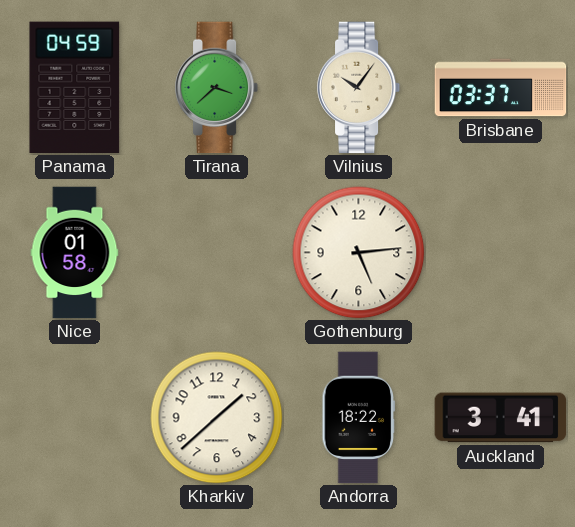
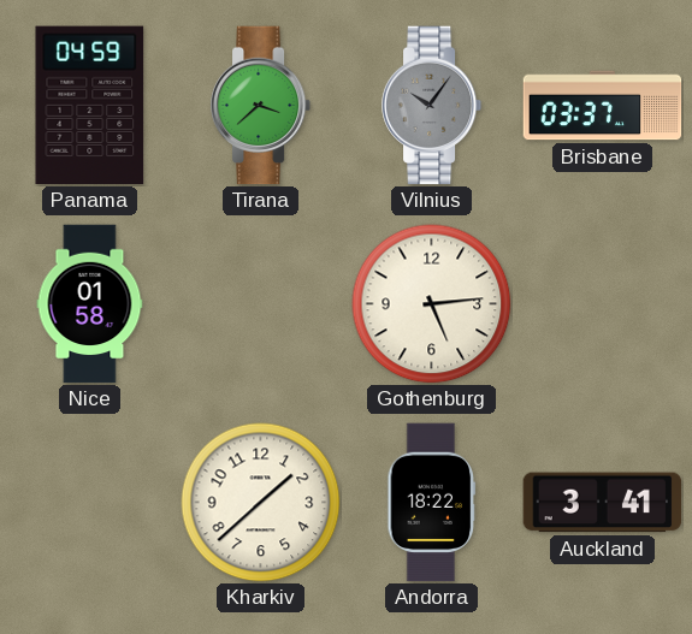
Vilnius dial: cream -> grey
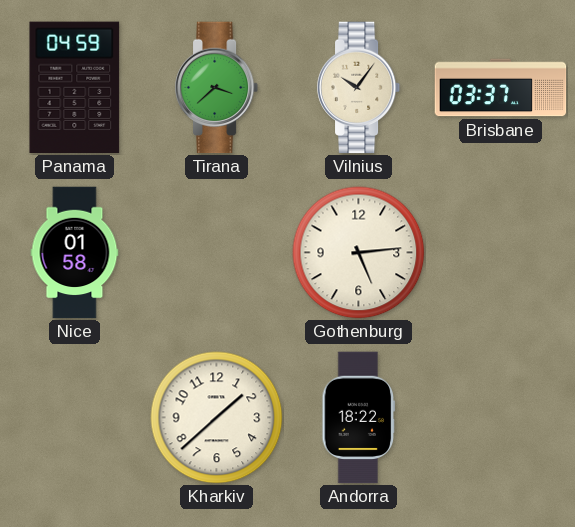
Vilnius dial: grey -> cream
Auckland: 3:41 -> none
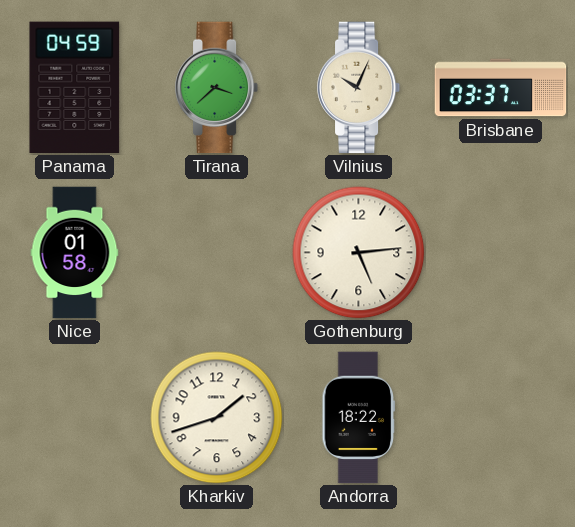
Vilnius: 10:06 -> 10:04
Kharkiv: 1:38 -> 1:42
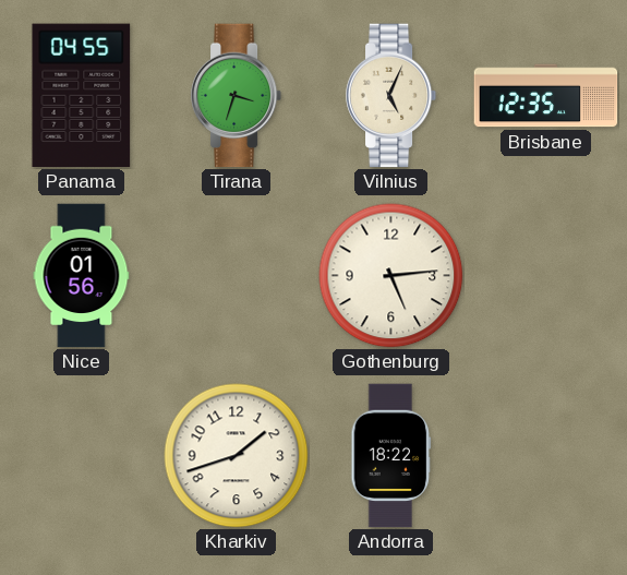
Panama: 04:59 -> 04:55
Tirana: 3:38 -> 3:33
Vilnius: 10:04 -> 5:04
Brisbane: 03:37 -> 12:35
Nice: 01:58 -> 01:56
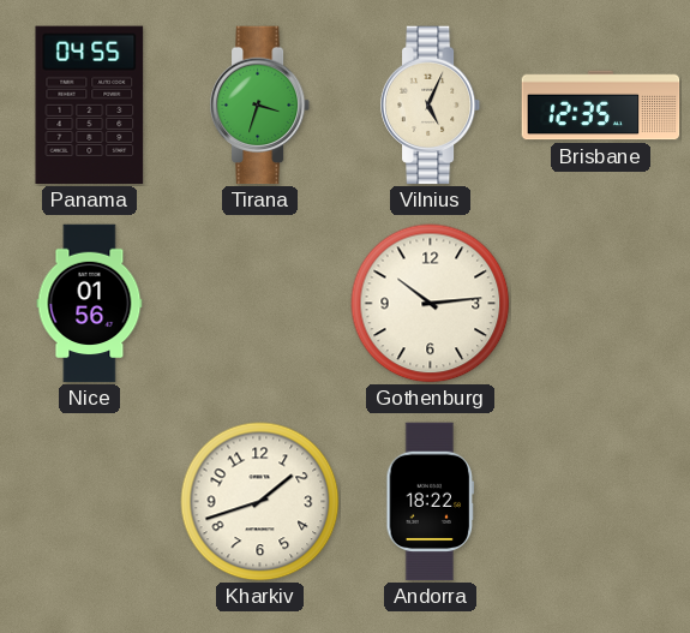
Gothenburg: 5:14 -> 10:14
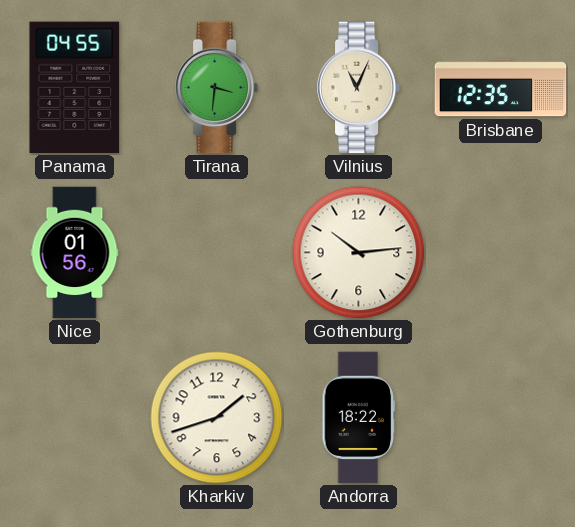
Tirana: 3:33 -> 3:31
Vilnius: 5:04 -> 11:04
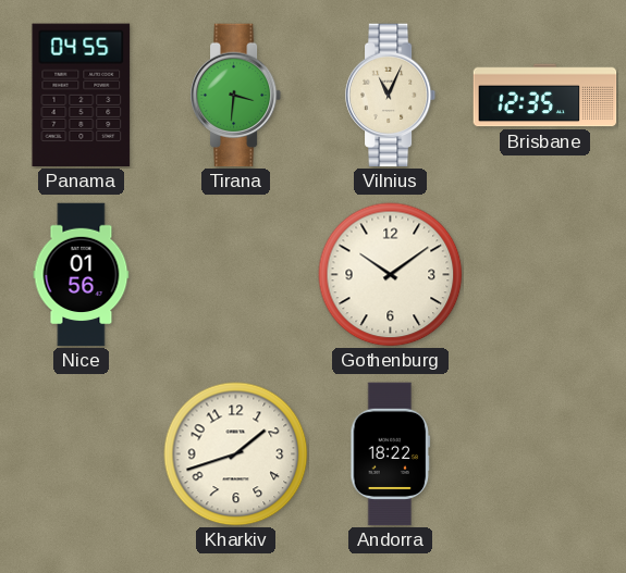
Gothenburg: 10:14 -> 10:09
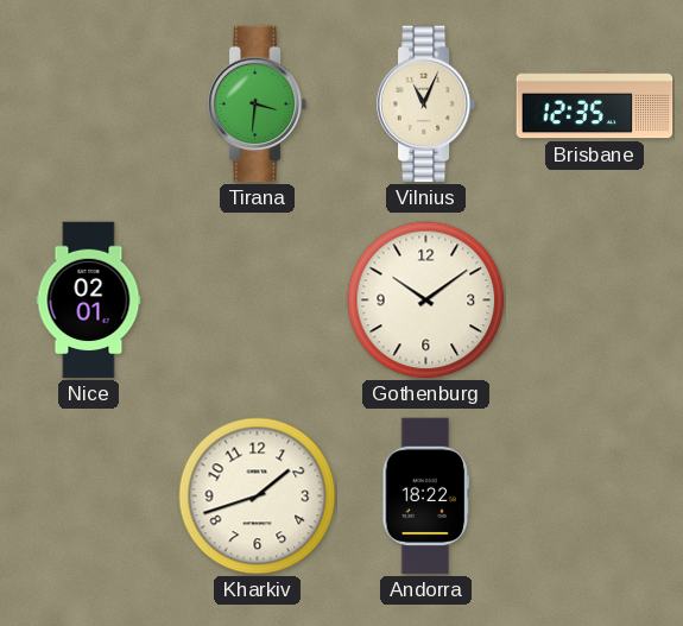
Panama: 04:55 -> none
Nice: 01:56 -> 02:01
